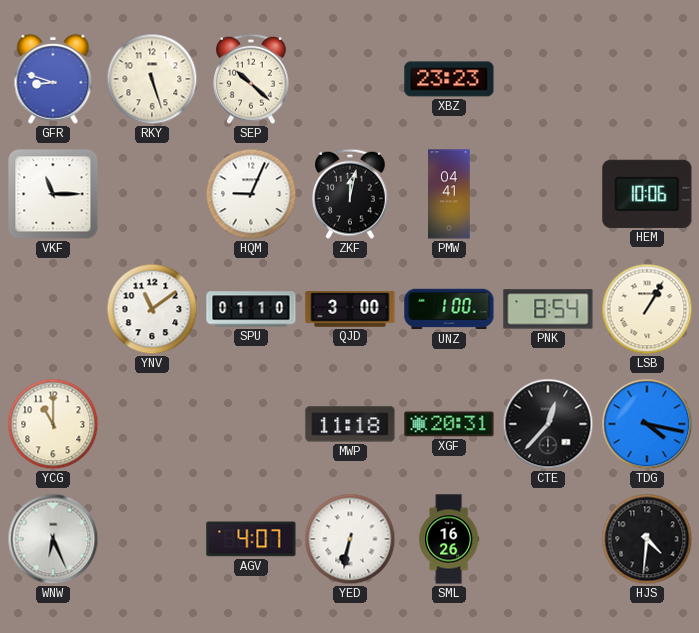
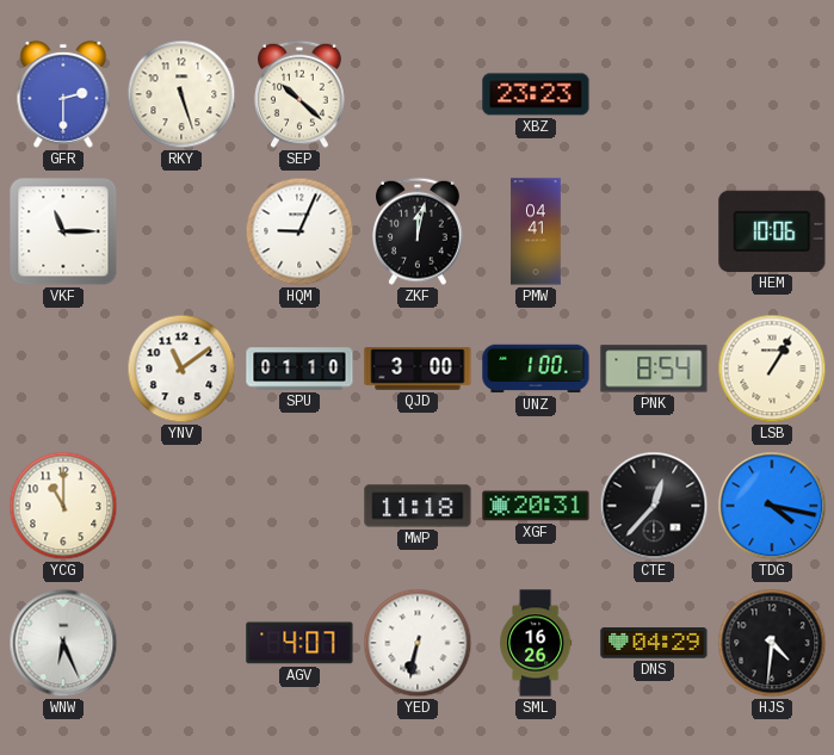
GFR: 8:48 -> 2:30
DNS: none -> 04:29
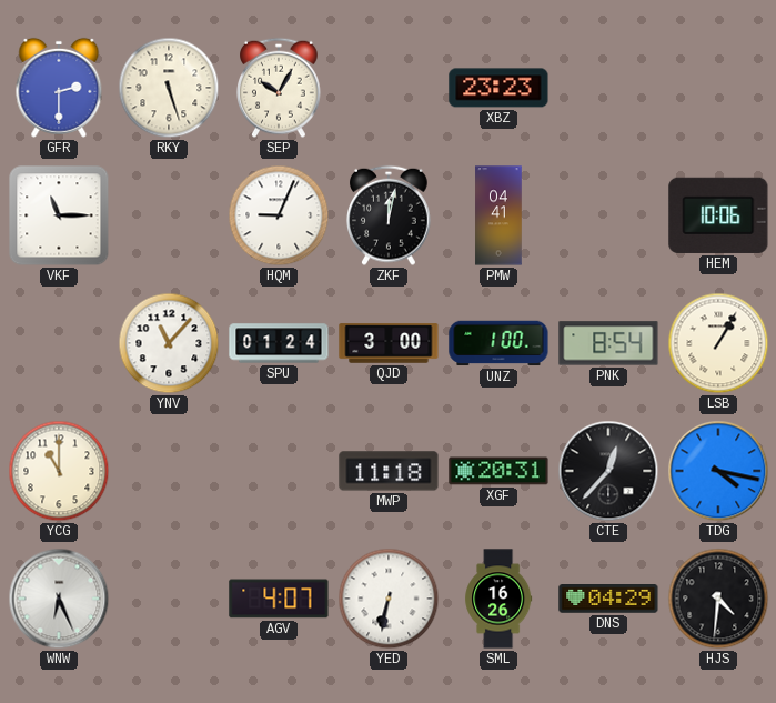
SEP: 10:22 -> 10:05
YNV: 11:09 -> 11:07
SPU: 01:10 -> 01:24
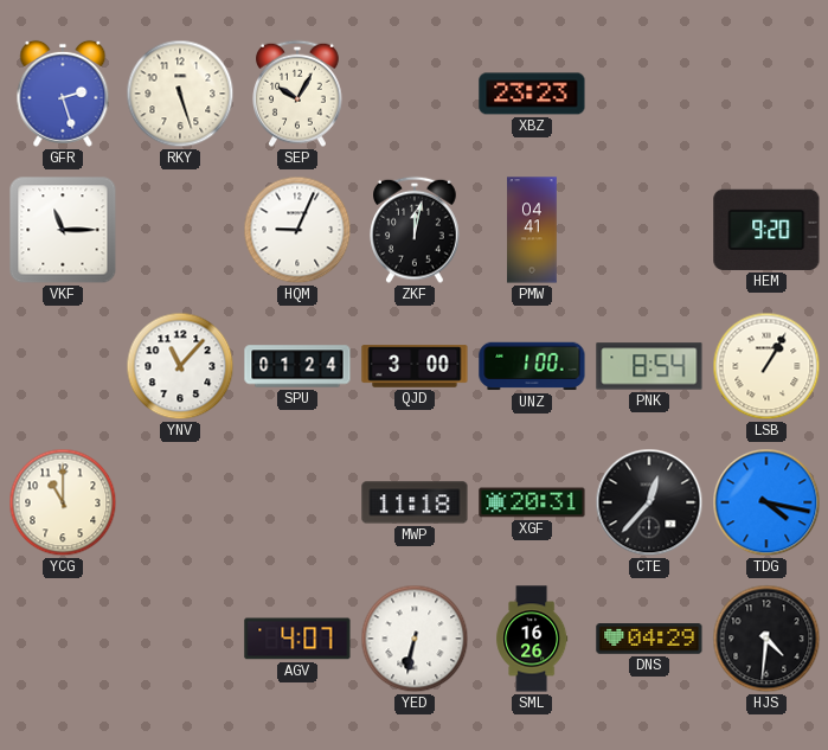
GFR: 2:30 -> 2:27
HEM: 10:06 -> 9:20
WNW: 6:26 -> none
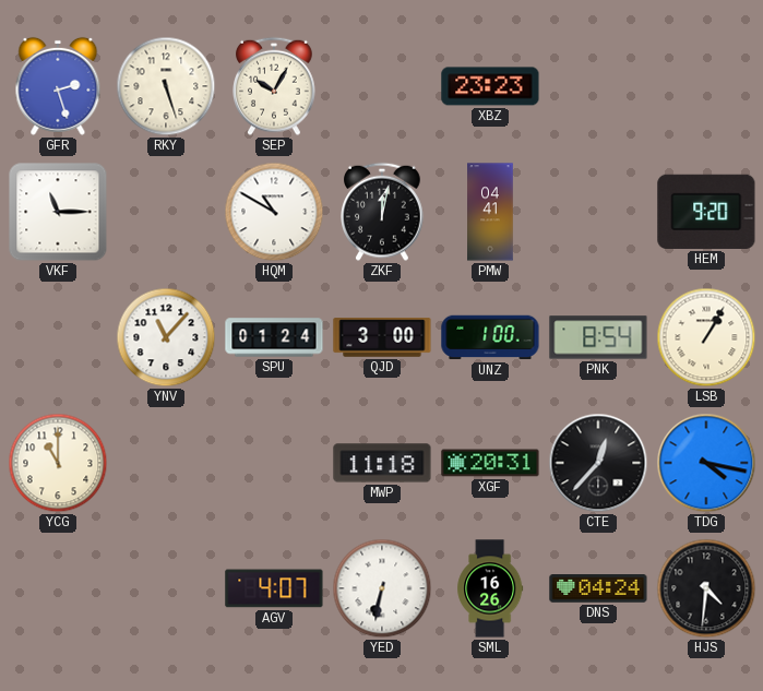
HQM: 9:04 -> 10:50
DNS: 04:29 -> 04:24
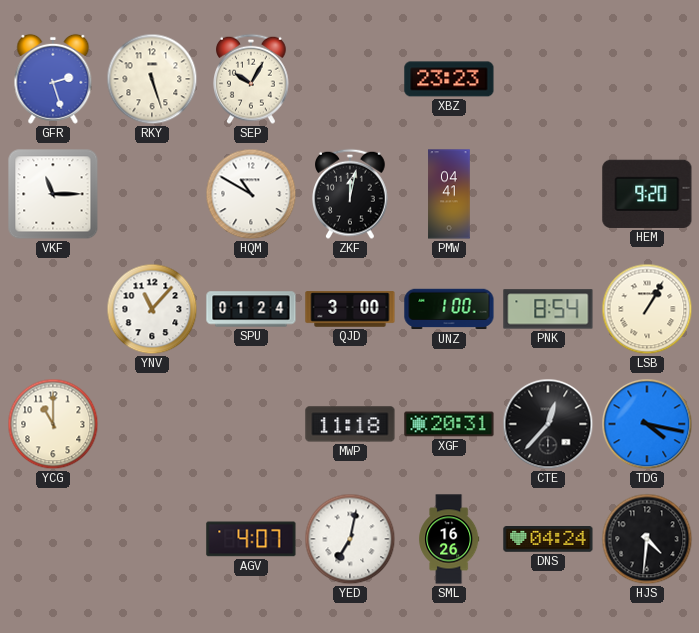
YED: 6:32 -> 7:02
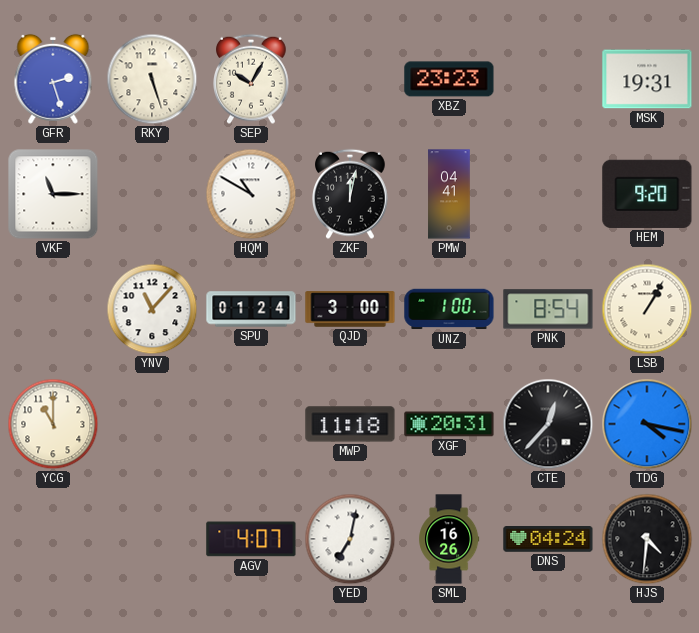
MSK: none -> 19:31
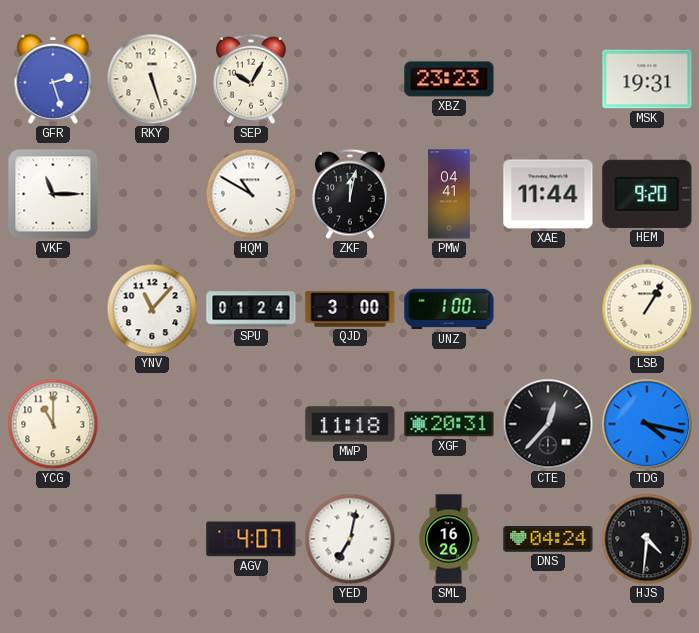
XAE: none -> 11:44
PNK: 8:54 -> none
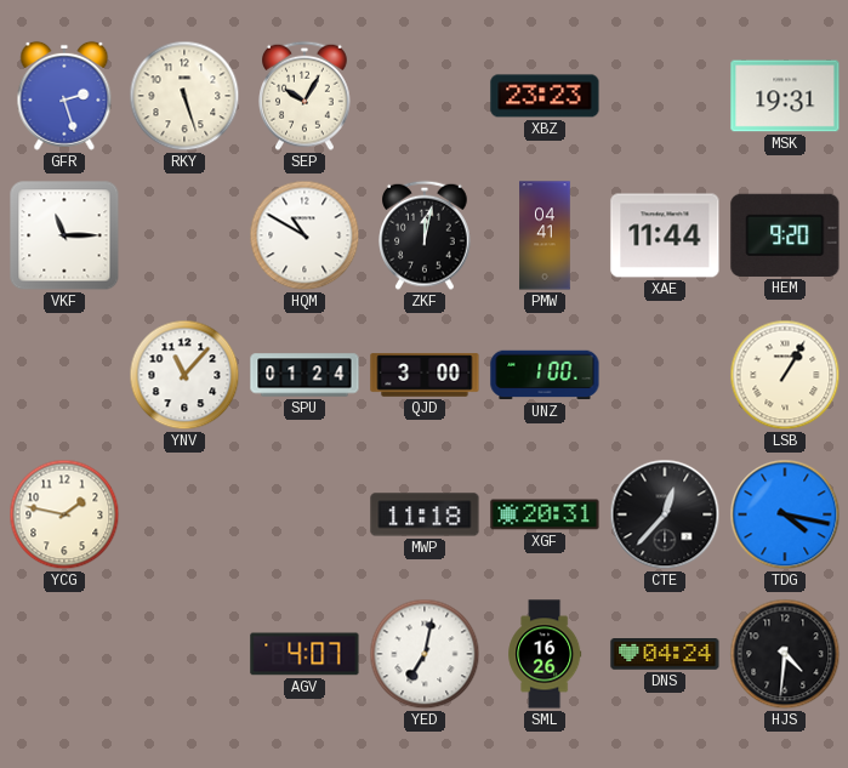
YCG: 11:00 -> 1:47
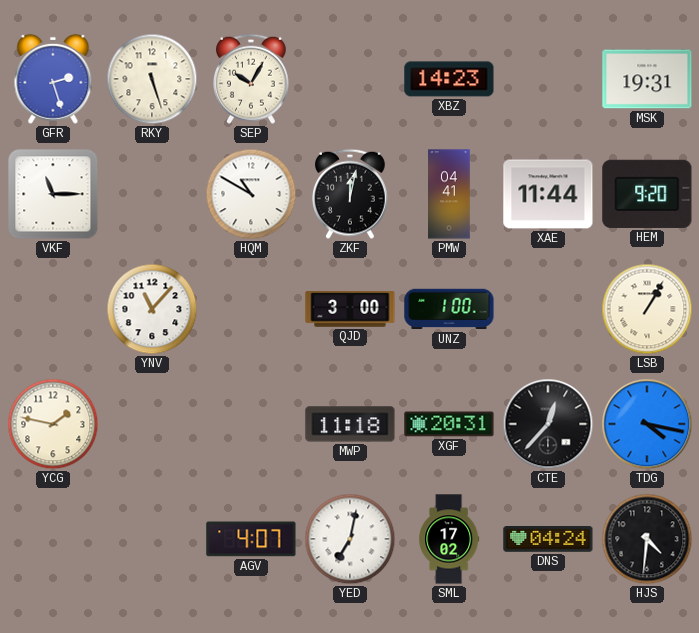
XBZ: 23:23 -> 14:23
SPU: 01:24 -> none
SML: 16:26 -> 17:02
